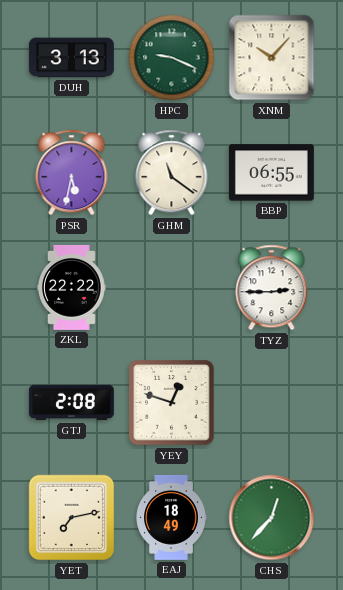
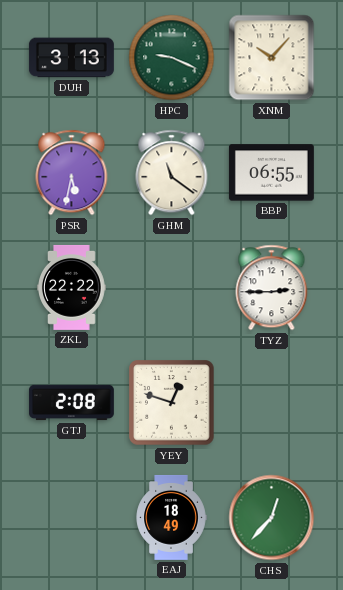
YET: 7:13 -> none
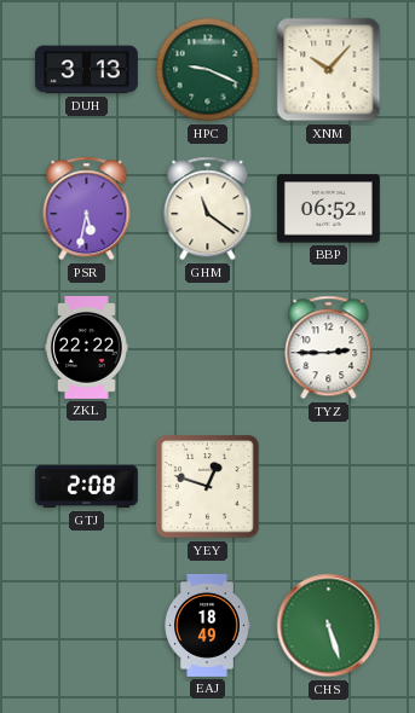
BBP: 06:55 -> 06:52
CHS: 12:37 -> 5:27
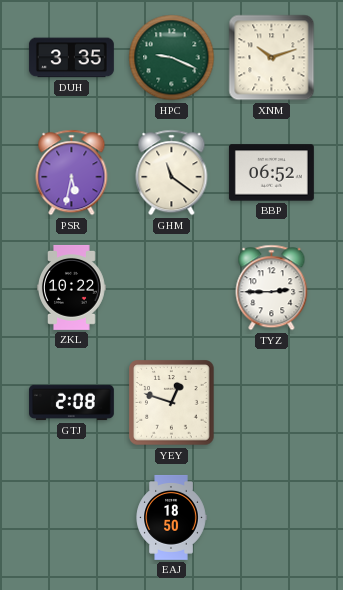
DUH: 3:13 -> 3:35
XNM: 10:07 -> 10:12
ZKL: 22:22 -> 10:22
EAJ: 18:49 -> 18:50
CHS: 5:27 -> none
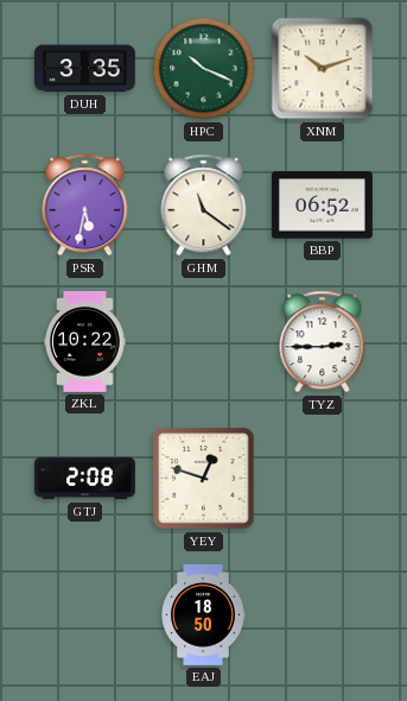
HPC: 9:19 -> 10:19
